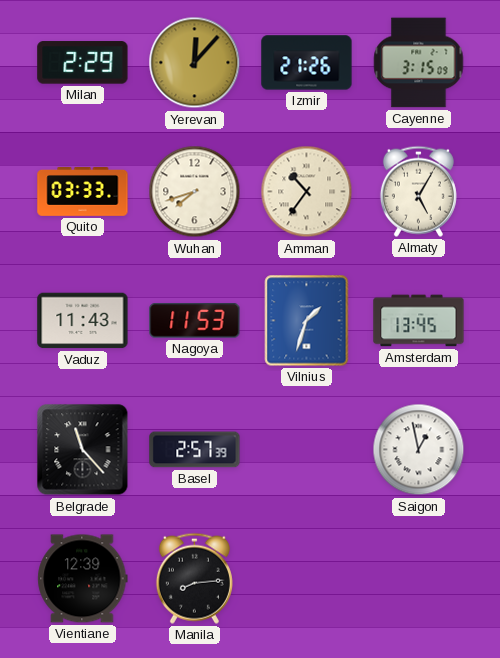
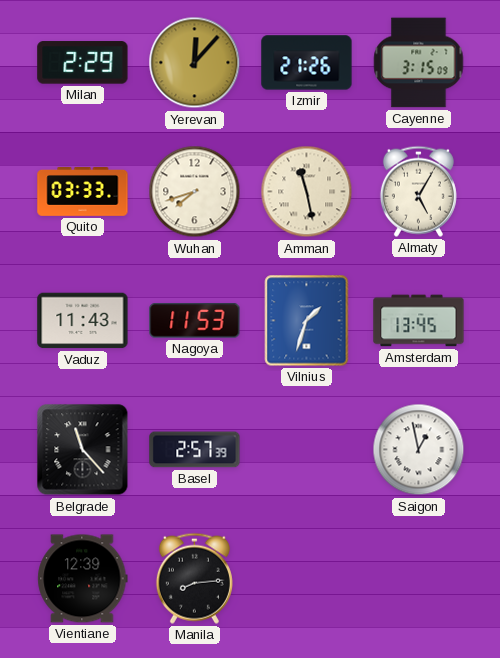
Amman: 10:36 -> 11:28
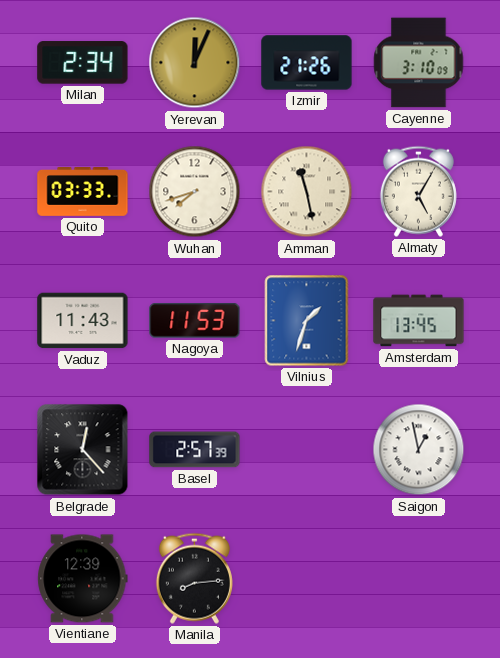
Milan: 2:29 -> 2:34
Yerevan: 12:07 -> 12:04
Cayenne: 3:15 -> 3:10
Belgrade: 11:23 -> 12:23
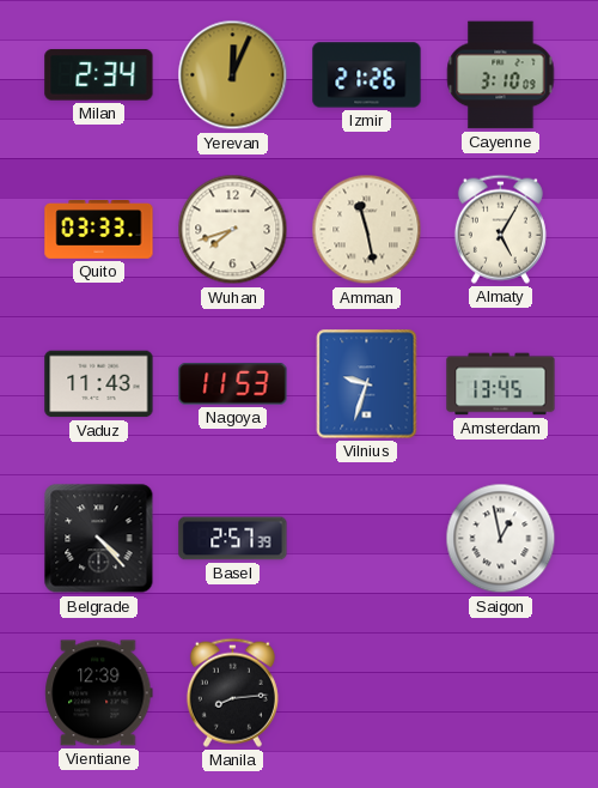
Vilnius: 1:33 -> 9:33
Belgrade: 12:23 -> 4:23
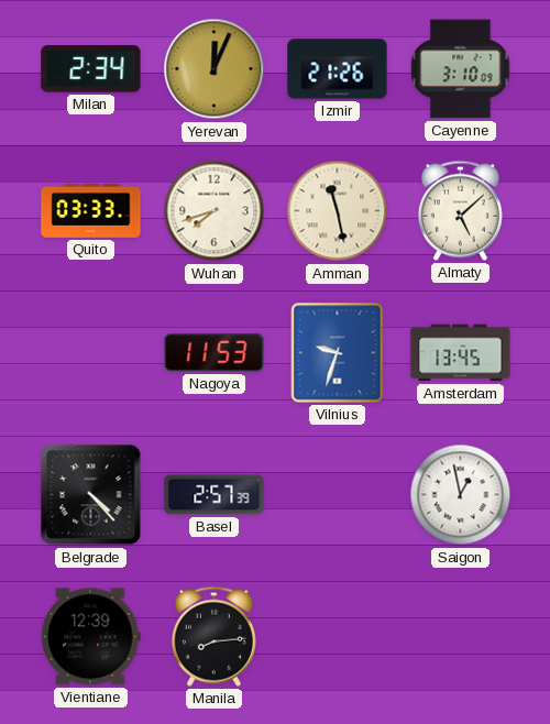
Almaty: 5:05 -> 5:08
Vaduz: 11:43 -> none
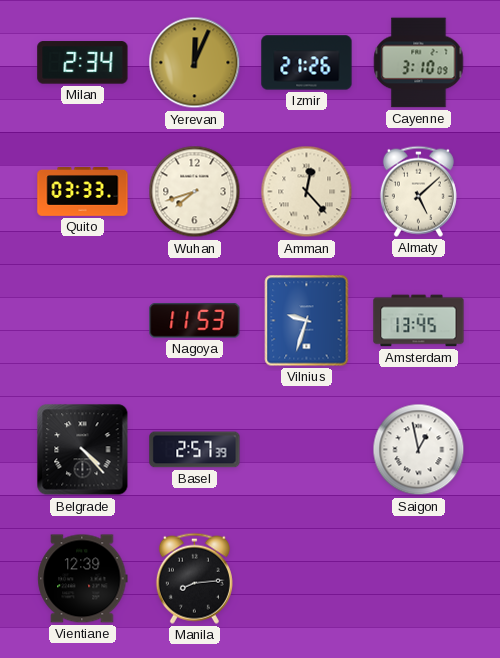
Amman: 11:28 -> 12:23
